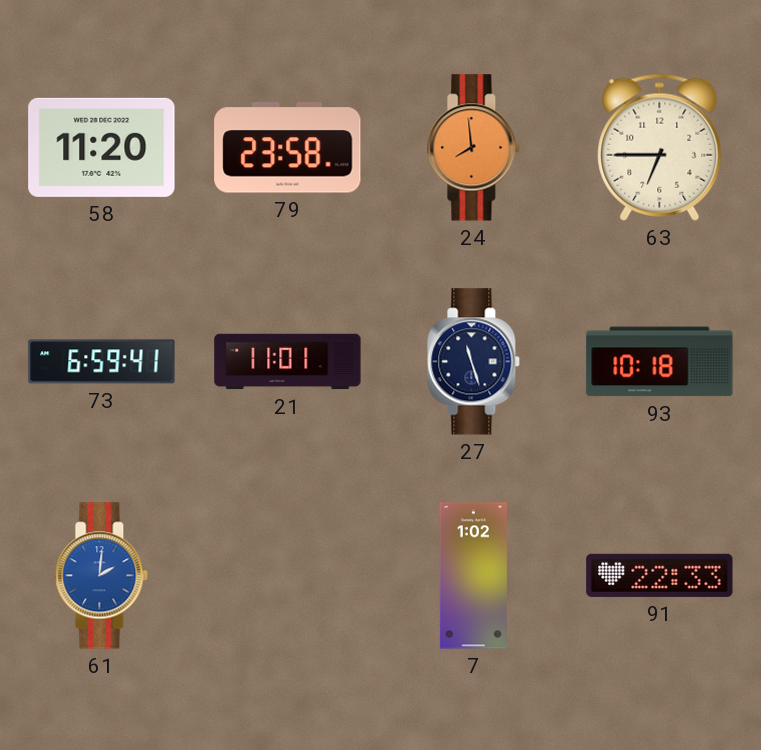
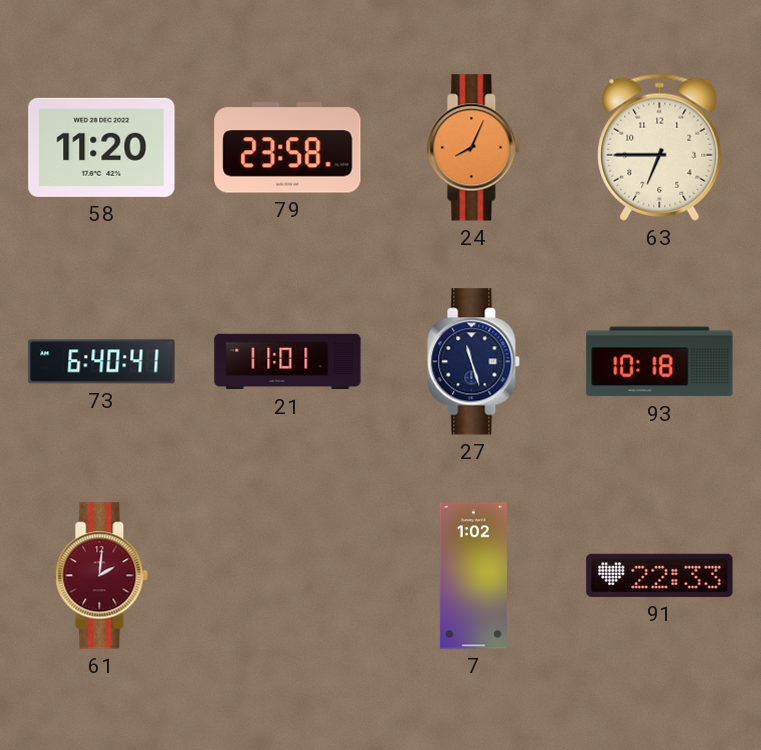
24: 7:59 -> 8:04
73: 6:59 -> 6:40
61 dial: blue -> burgundy
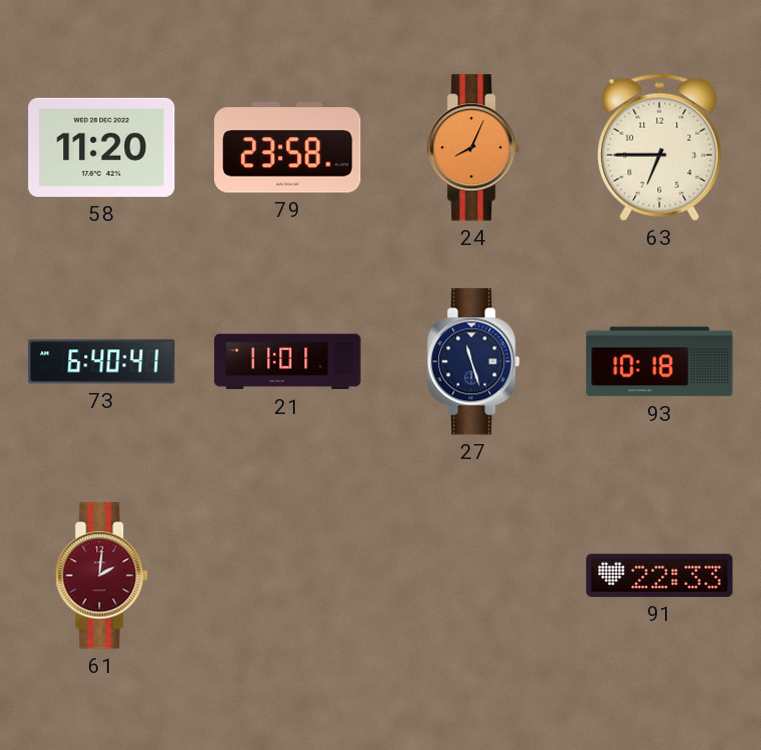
7: 1:02 -> none
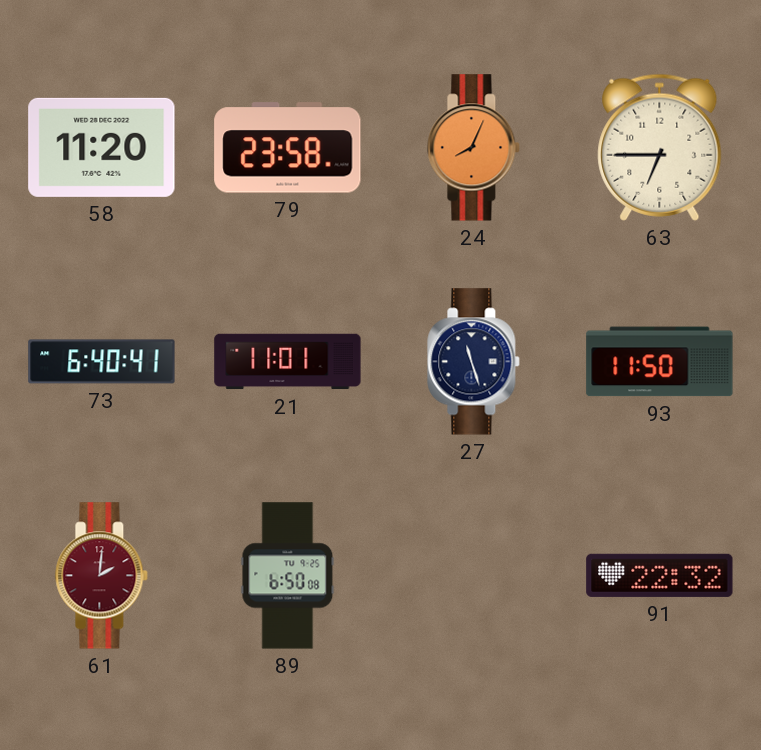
93: 10:18 -> 11:50
89: none -> 6:50
91: 22:33 -> 22:32
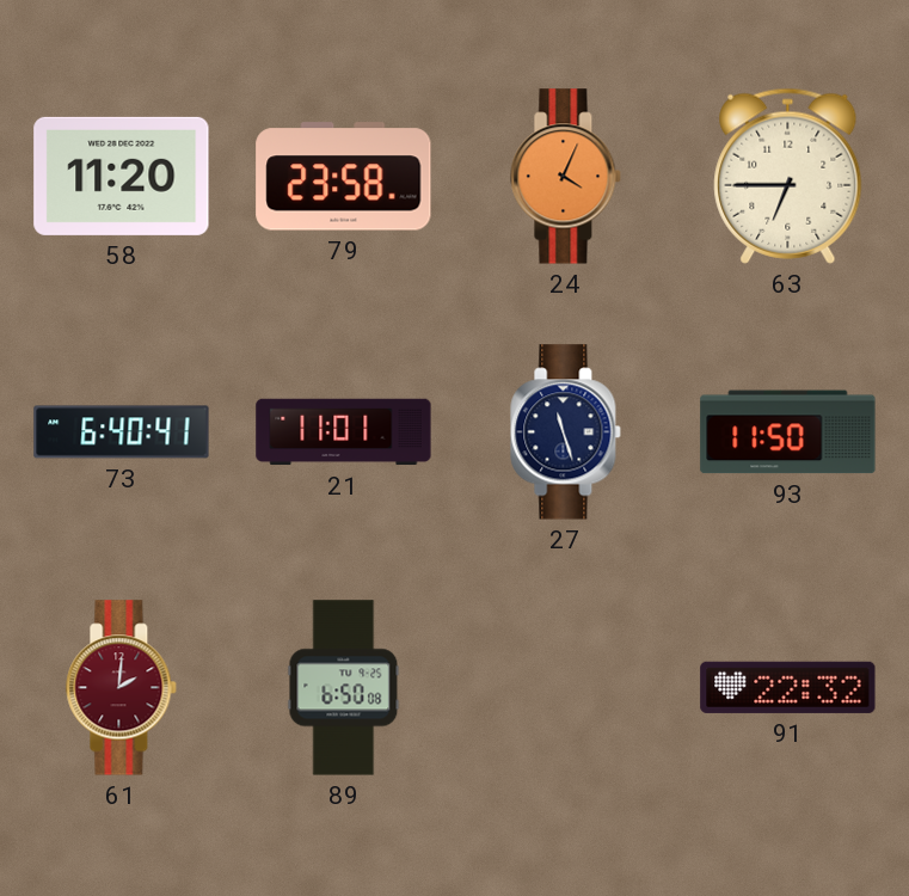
24: 8:04 -> 4:04
